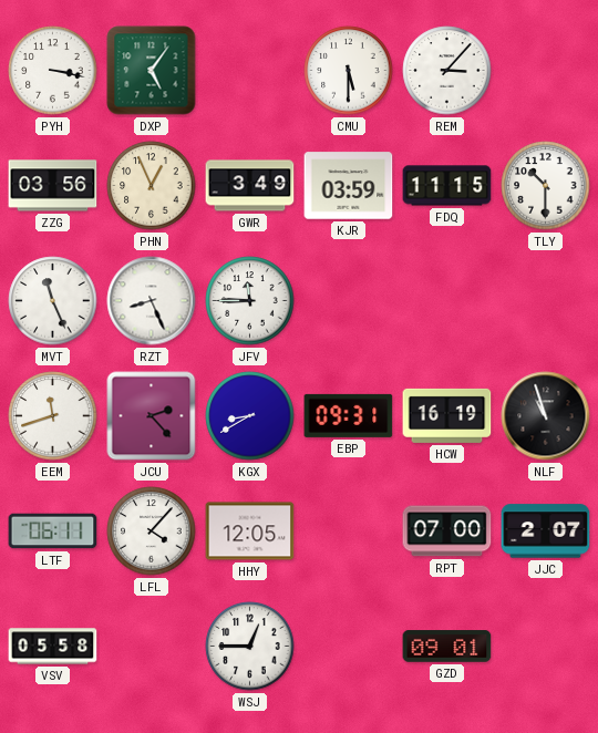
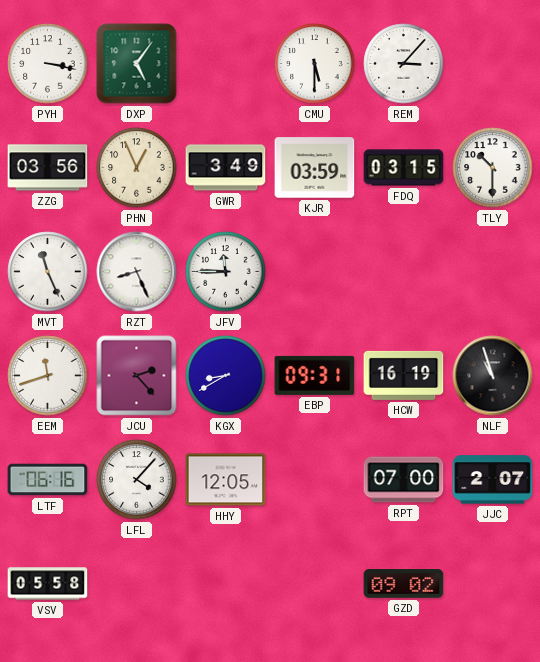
FDQ: 11:15 -> 03:15
LTF: 06:11 -> 06:16
WSJ: 12:45 -> none
GZD: 09:01 -> 09:02
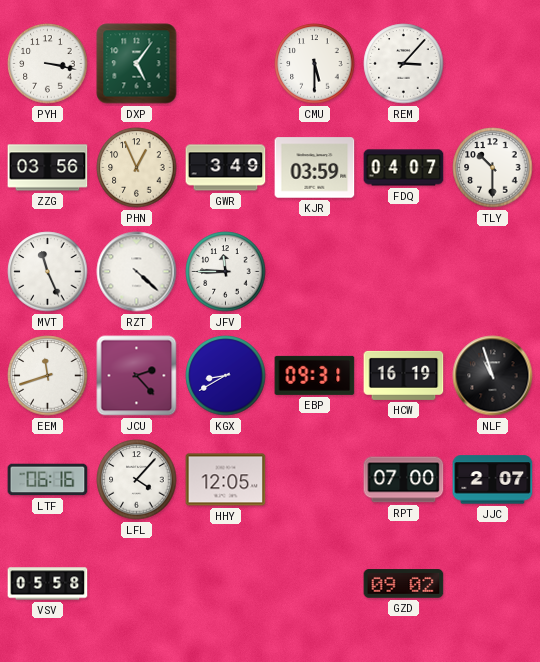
FDQ: 03:15 -> 04:07
RZT: 8:26 -> 4:22
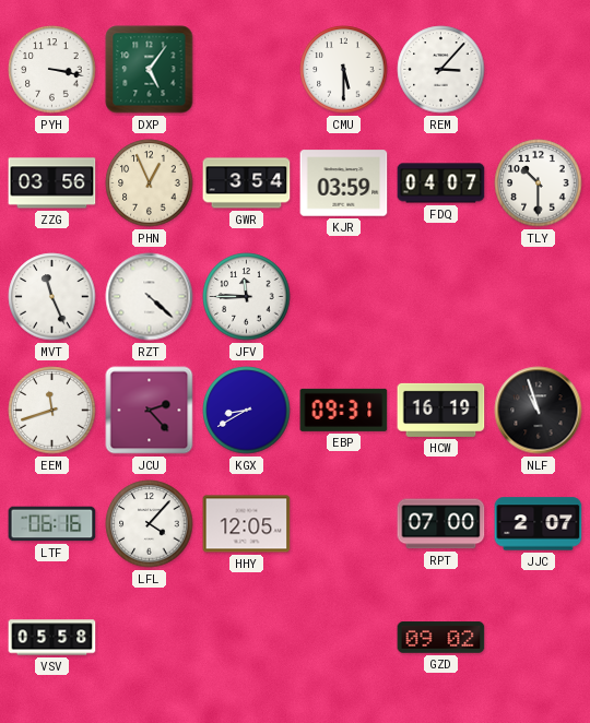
GWR: 3:49 -> 3:54
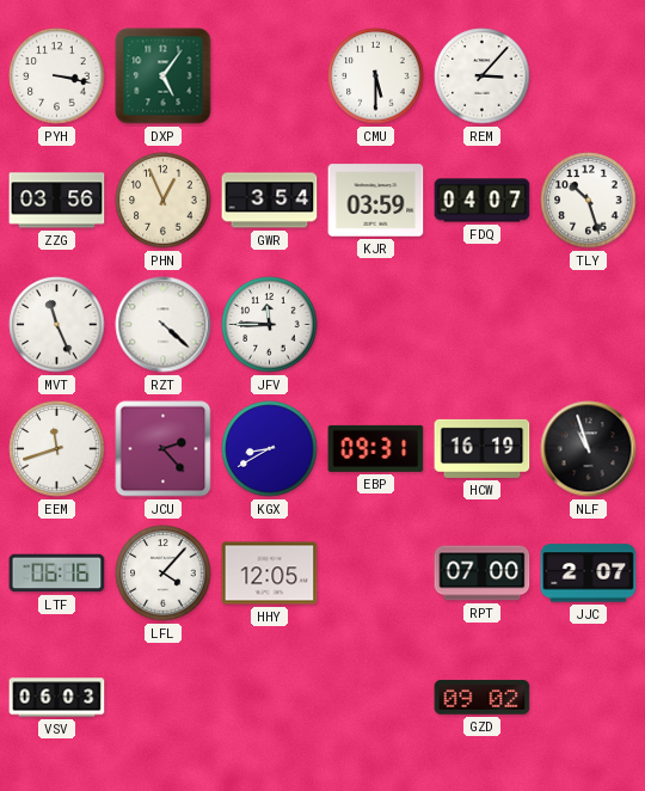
TLY: 10:30 -> 10:27
VSV: 05:58 -> 06:03
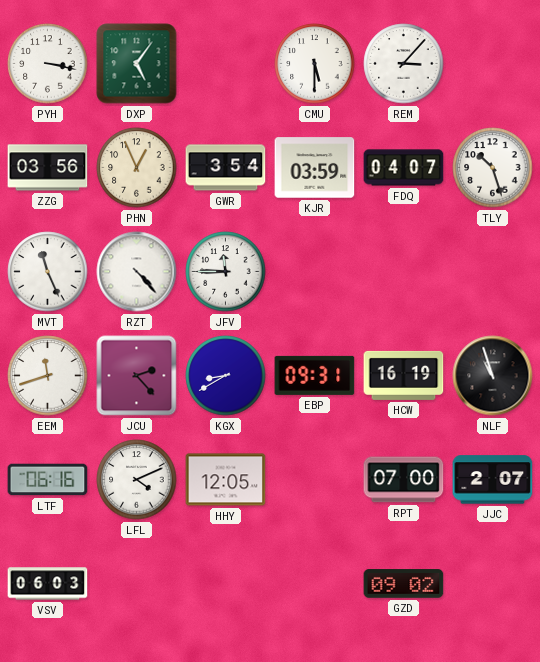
RZT: 4:22 -> 4:23
LFL: 4:07 -> 4:11
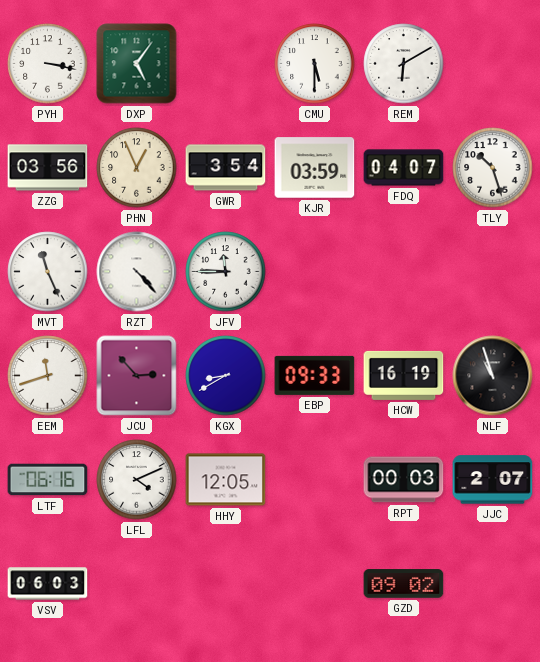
REM: 3:07 -> 6:10
JCU: 2:23 -> 2:53
EBP: 09:31 -> 09:33
RPT: 07:00 -> 00:03
